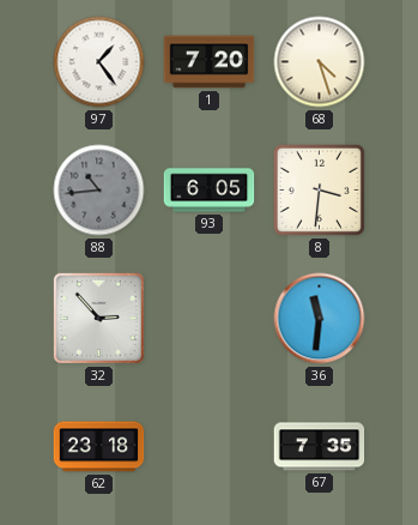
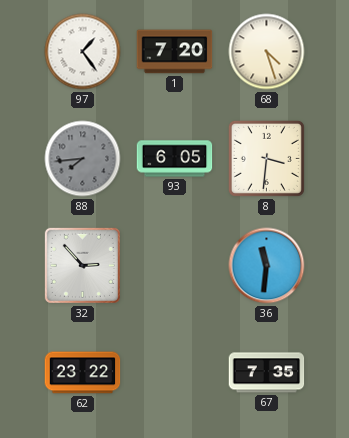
88: 10:44 -> 7:44
62: 23:18 -> 23:22
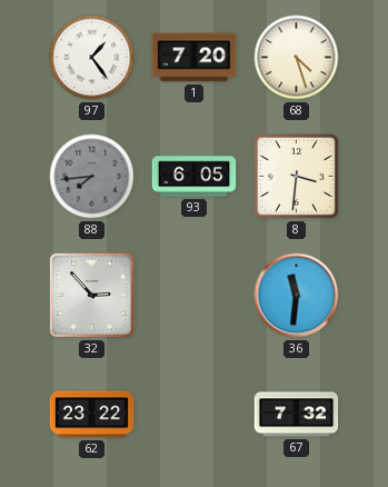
67: 7:35 -> 7:32
